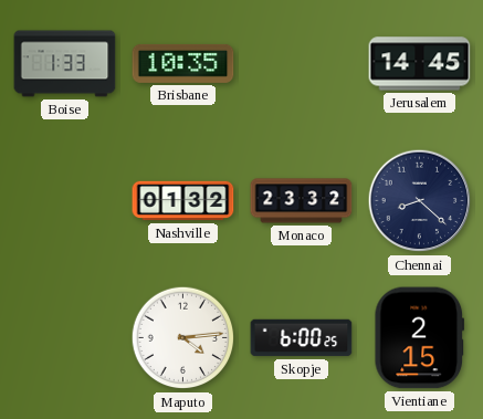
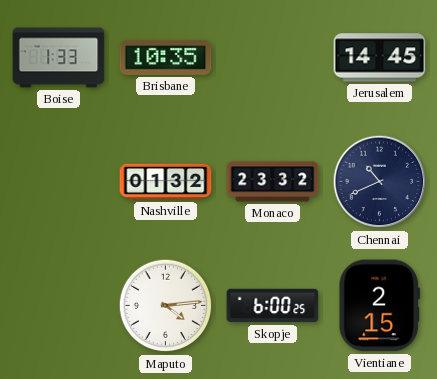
Chennai: 8:22 -> 10:41
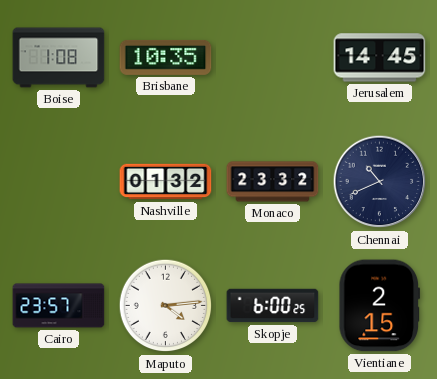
Boise: 1:33 -> 1:08
Cairo: none -> 23:57
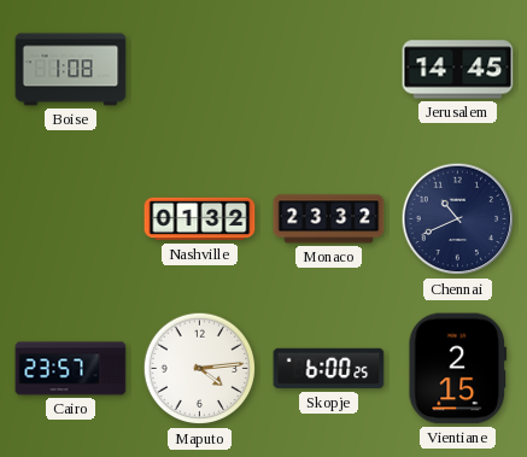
Brisbane: 10:35 -> none
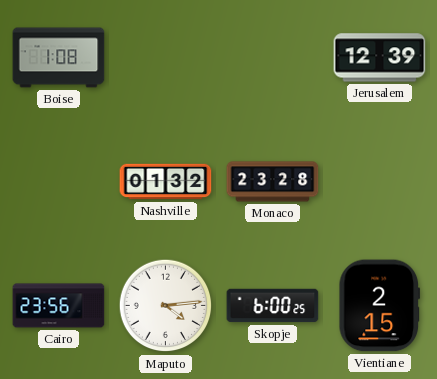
Jerusalem: 14:45 -> 12:39
Monaco: 23:32 -> 23:28
Chennai: 10:41 -> none
Cairo: 23:57 -> 23:56
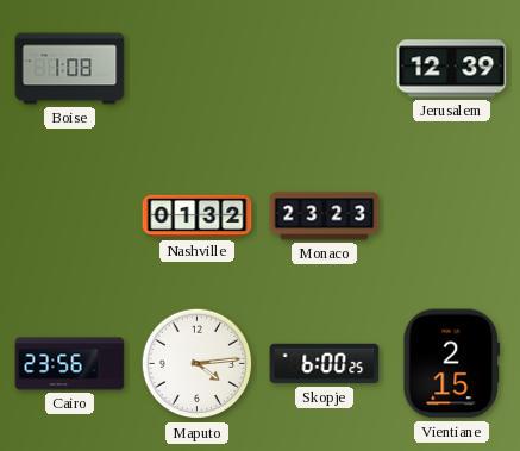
Monaco: 23:28 -> 23:23
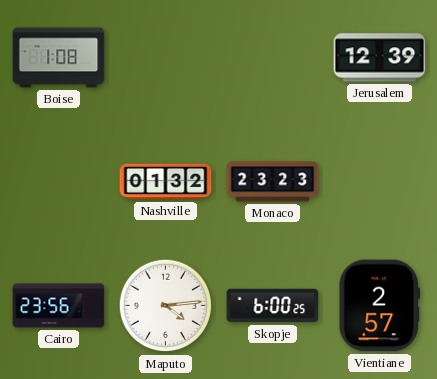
Vientiane: 2:15 -> 2:57
